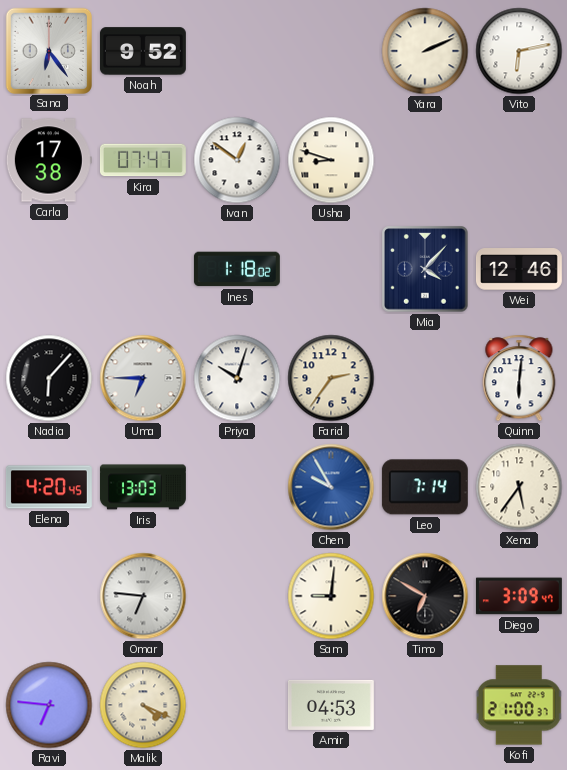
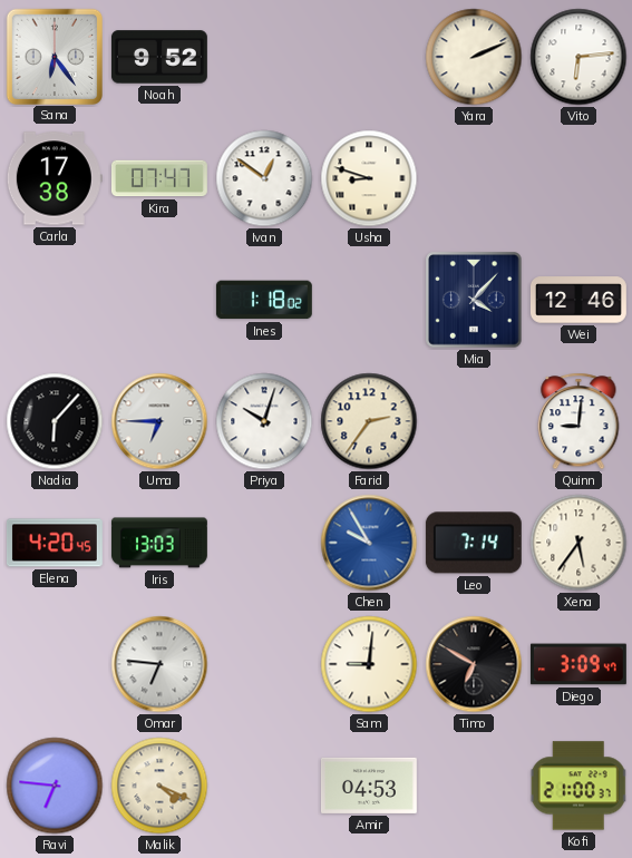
Vito: 6:13 -> 6:14
Quinn: 6:01 -> 9:01
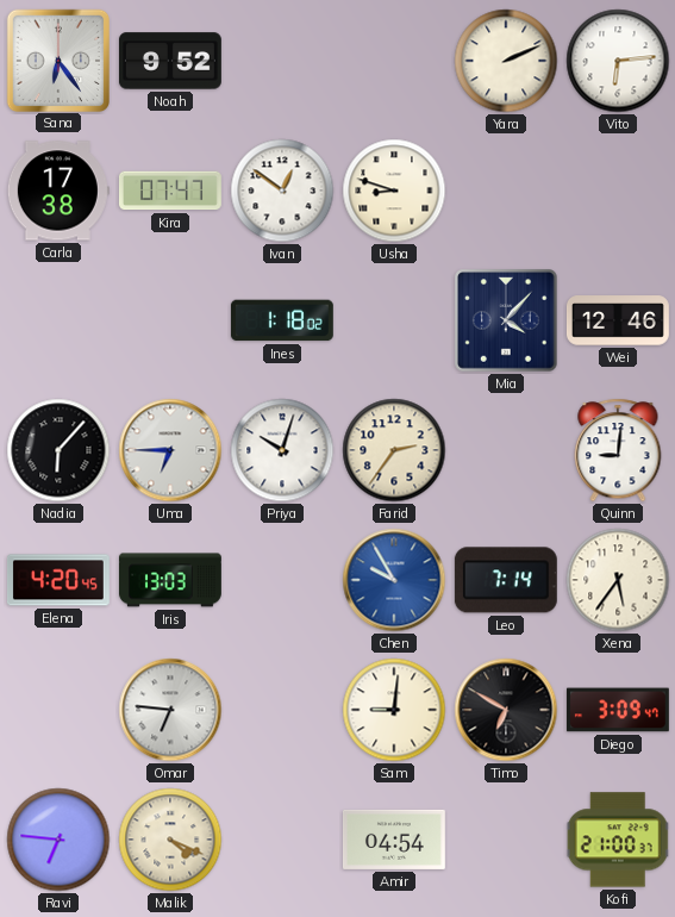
Amir: 04:53 -> 04:54
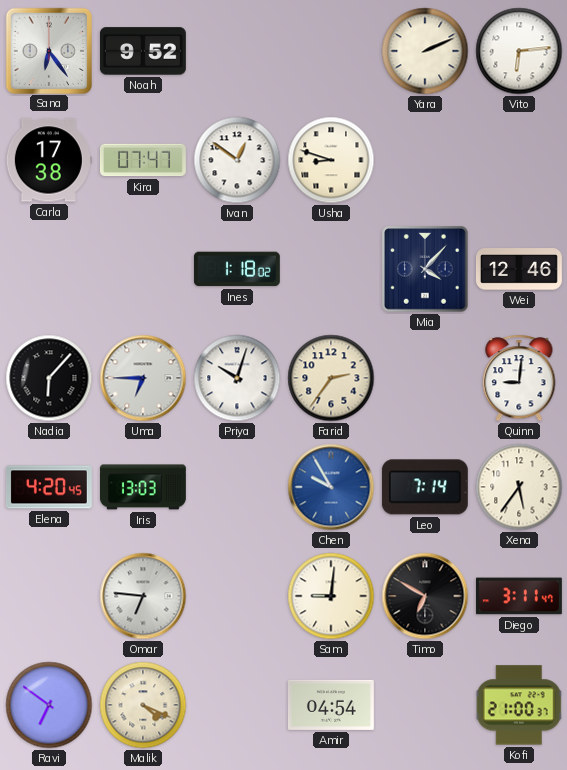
Diego: 3:09 -> 3:11
Ravi: 6:46 -> 6:51
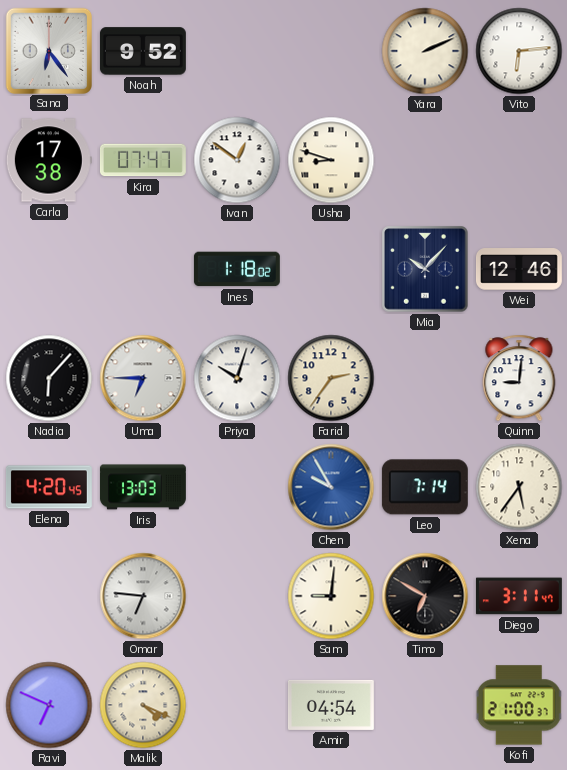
Mia: 4:07 -> 10:07
Ravi: 6:51 -> 6:49
